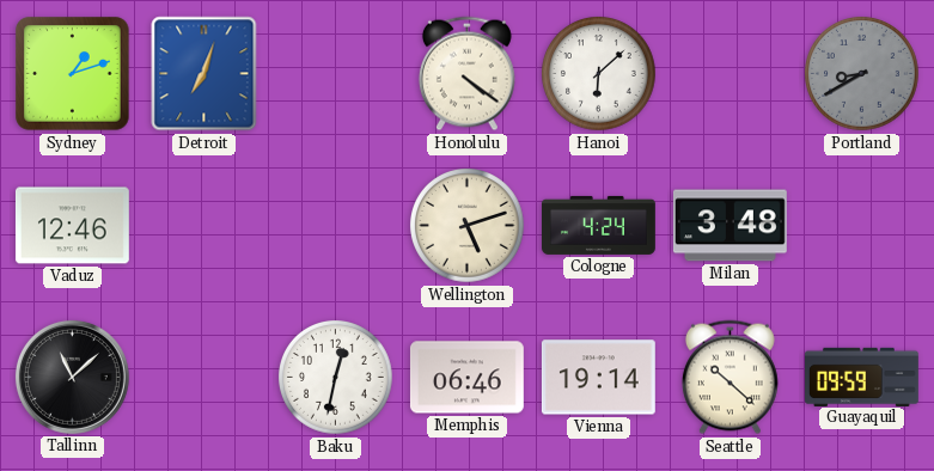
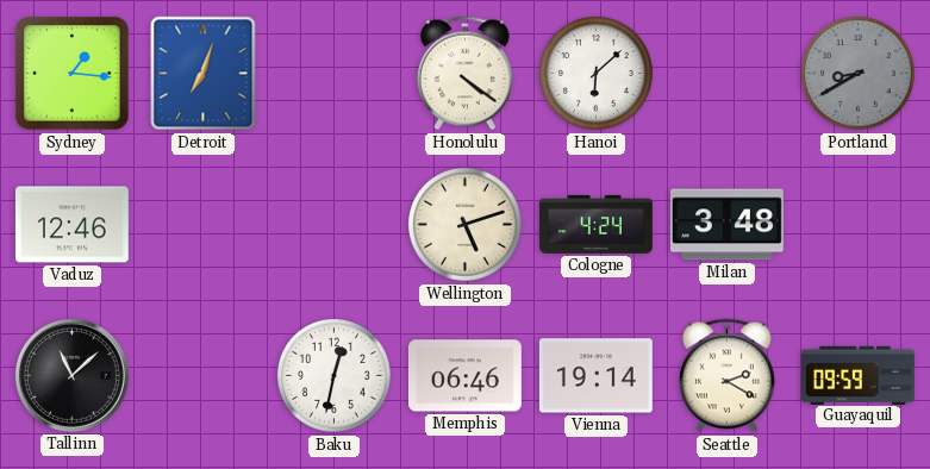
Sydney: 1:12 -> 1:16
Seattle: 10:22 -> 2:20
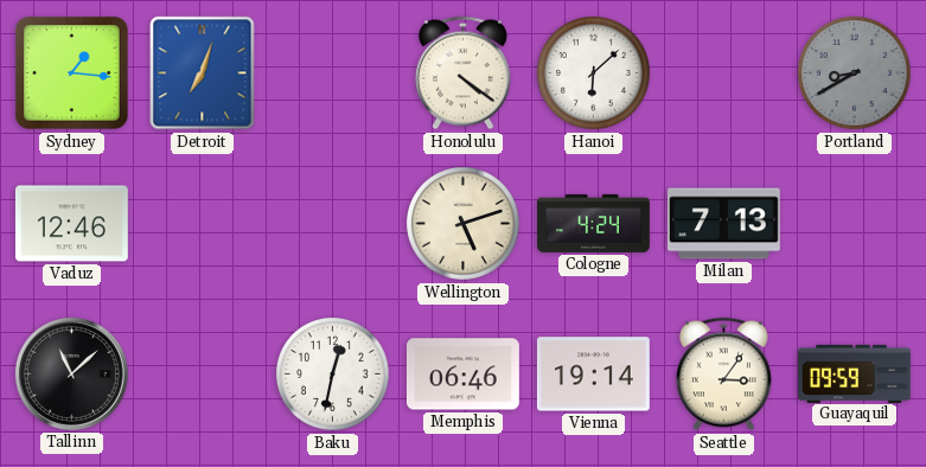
Milan: 3:48 -> 7:13
Seattle: 2:20 -> 3:06
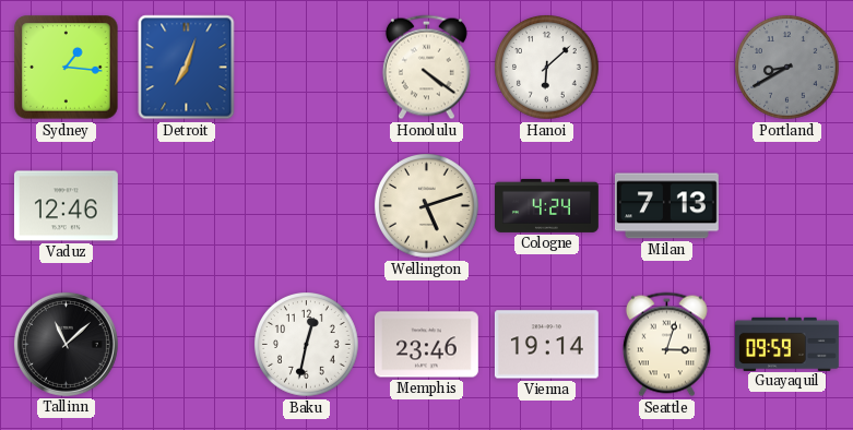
Memphis: 06:46 -> 23:46
Seattle: 3:06 -> 3:03
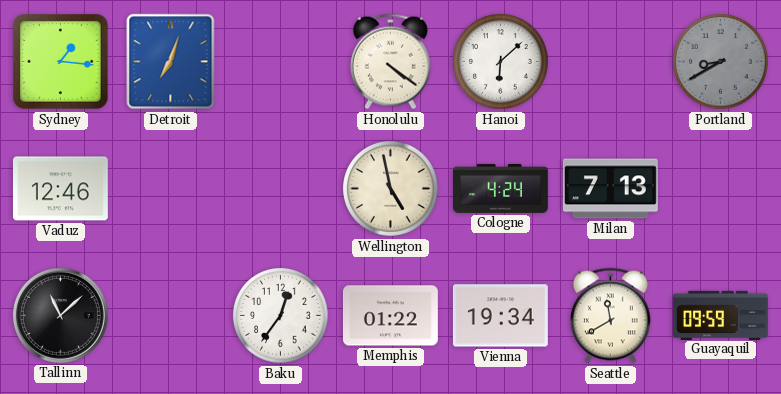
Wellington: 5:12 -> 4:58
Baku: 12:32 -> 12:36
Memphis: 23:46 -> 01:22
Vienna: 19:14 -> 19:34
Seattle: 3:03 -> 11:40
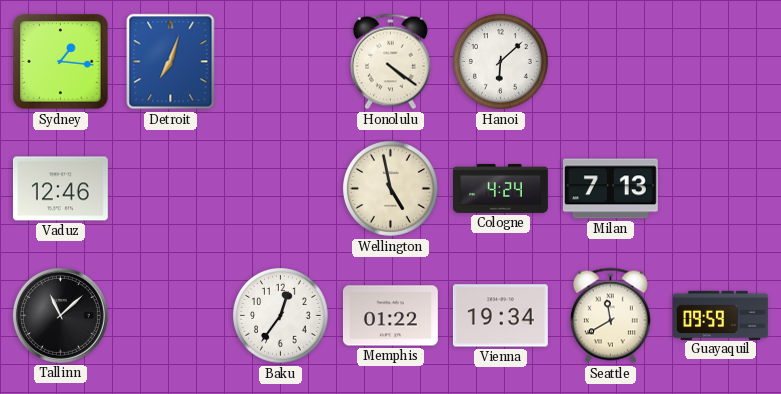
Portland: 8:40 -> none
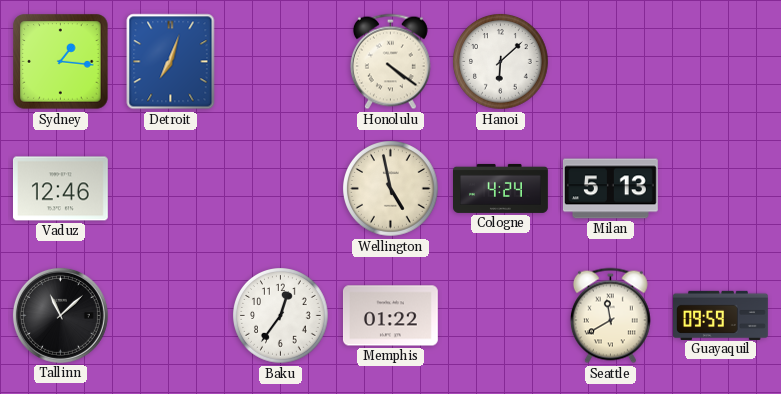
Milan: 7:13 -> 5:13
Vienna: 19:34 -> none
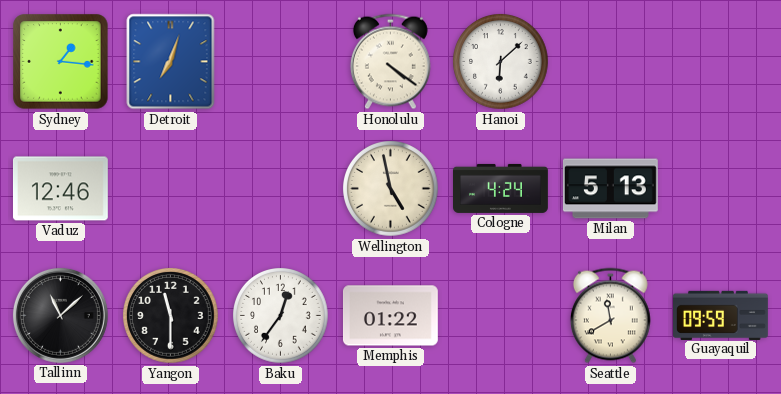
Yangon: none -> 11:30
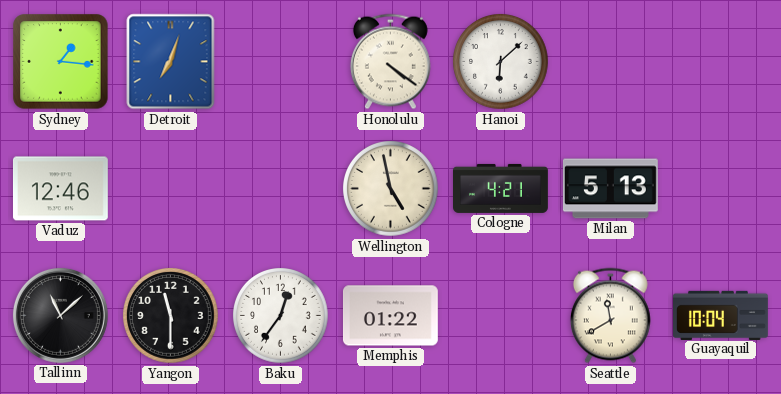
Cologne: 4:24 -> 4:21
Guayaquil: 09:59 -> 10:04
